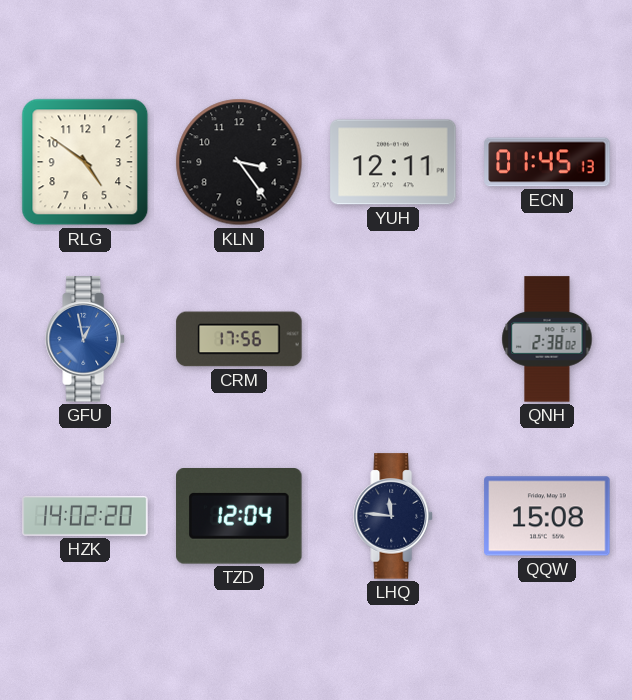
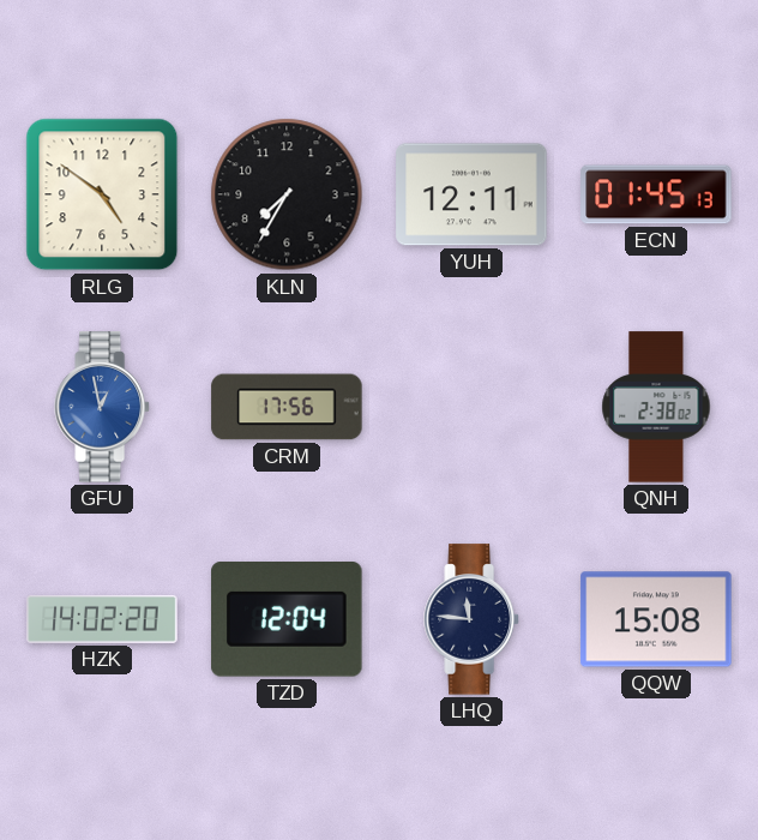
KLN: 3:24 -> 7:35
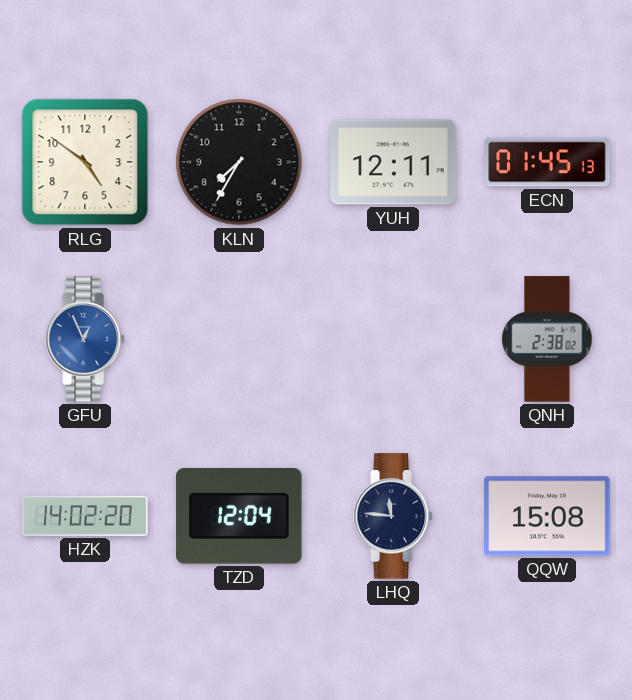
GFU: 12:58 -> 12:56
CRM: 17:56 -> none
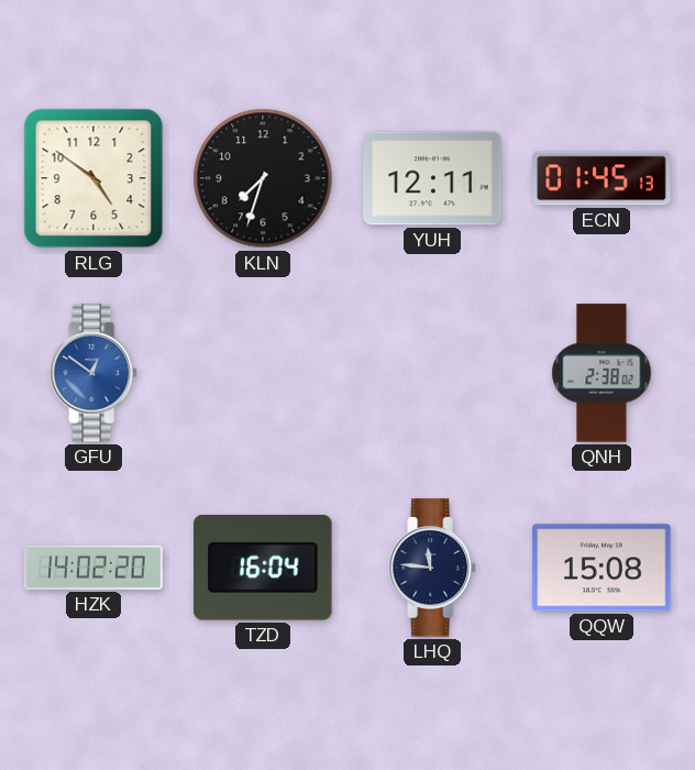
KLN: 7:35 -> 7:33
GFU: 12:56 -> 12:51
TZD: 12:04 -> 16:04
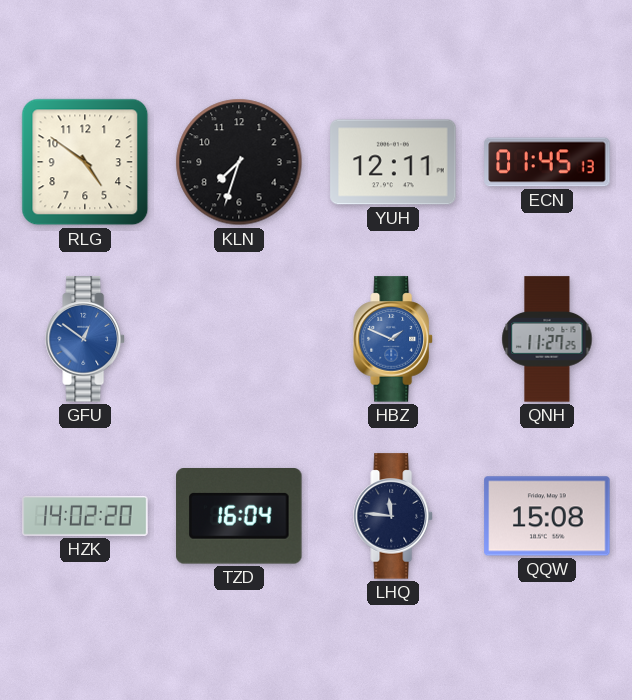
HBZ: none -> 1:49
QNH: 2:38 -> 11:27
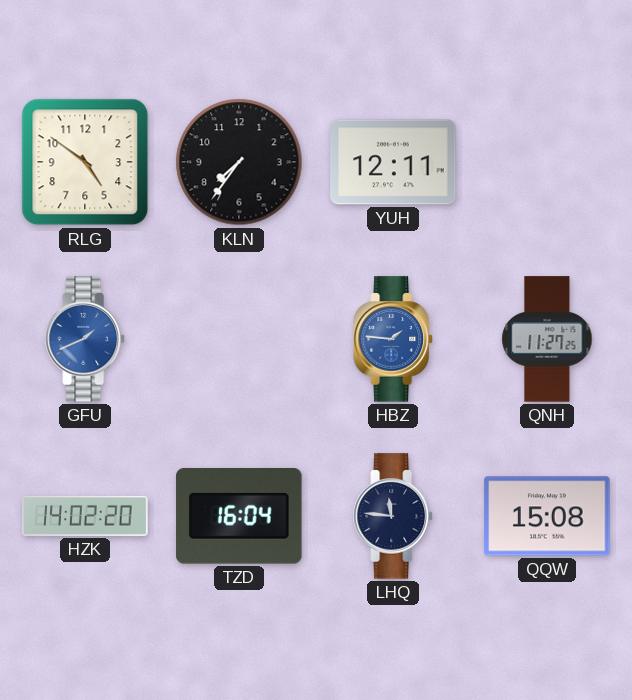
KLN: 7:33 -> 7:36
ECN: 01:45 -> none
GFU: 12:51 -> 1:41
HBZ: 1:49 -> 1:46
